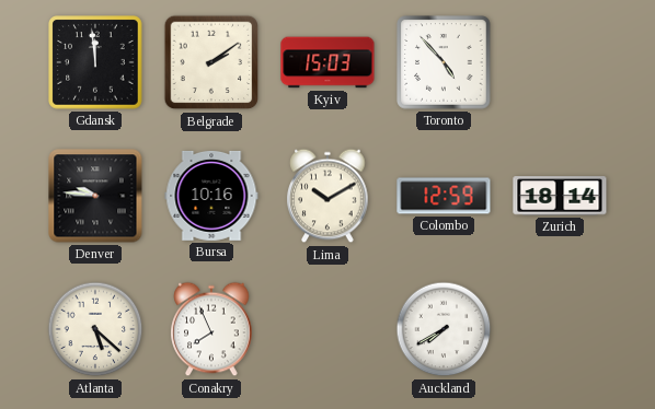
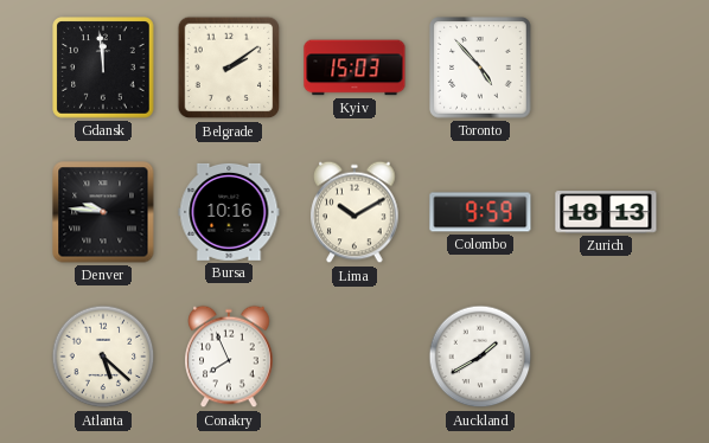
Colombo: 12:59 -> 9:59
Zurich: 18:14 -> 18:13
Auckland: 7:40 -> 1:40
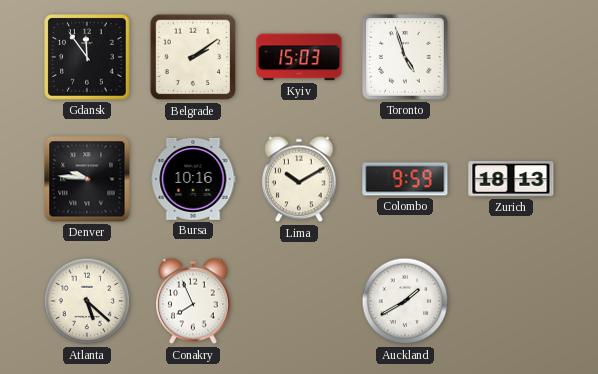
Gdansk: 11:59 -> 11:54
Toronto: 4:53 -> 4:57
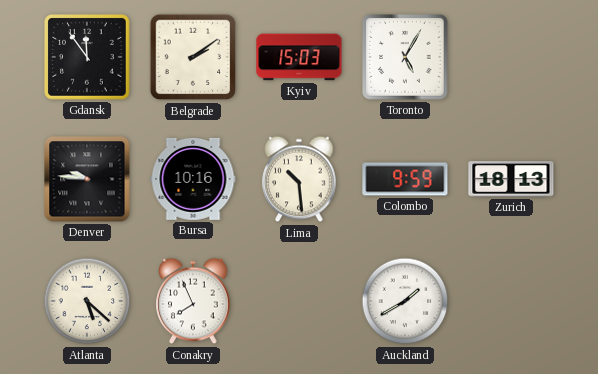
Toronto: 4:57 -> 5:05
Lima: 10:10 -> 10:29
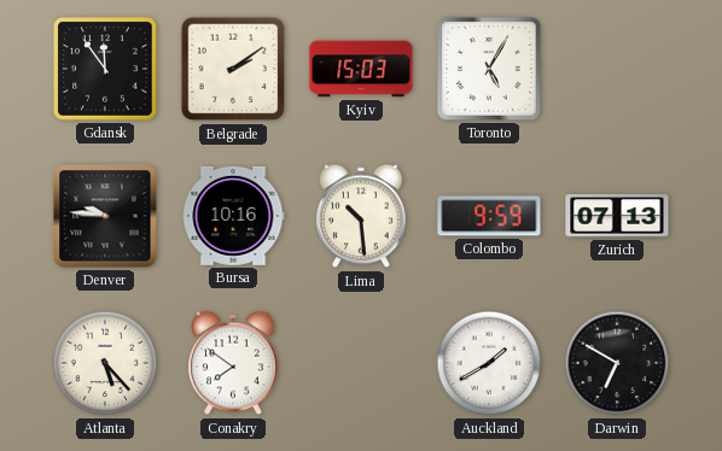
Zurich: 18:13 -> 07:13
Atlanta: 5:22 -> 5:23
Conakry: 7:56 -> 7:51
Darwin: none -> 6:50
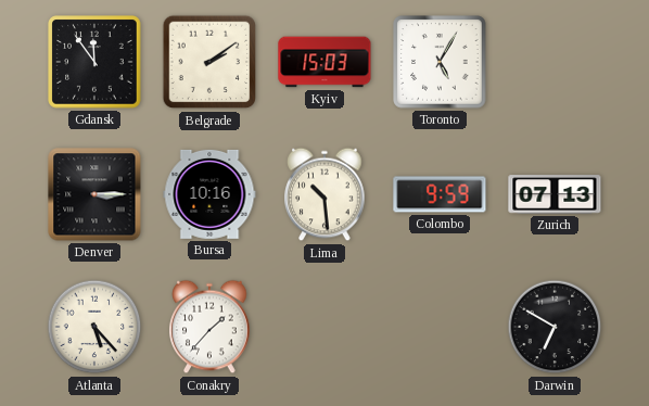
Denver: 9:46 -> 3:15
Conakry: 7:51 -> 1:37
Auckland: 1:40 -> none
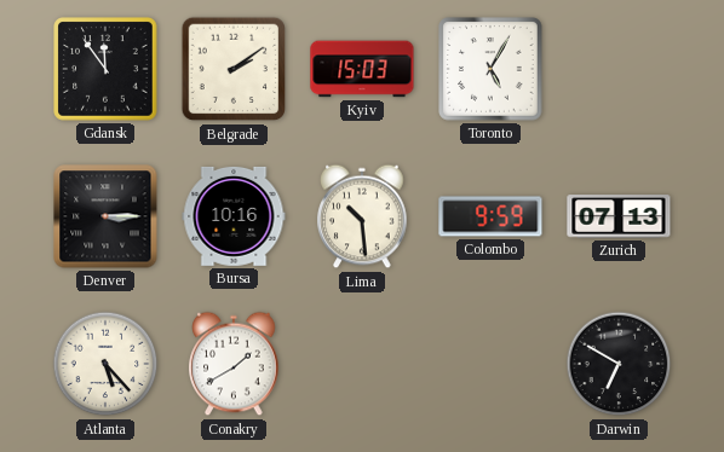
Conakry: 1:37 -> 1:40
